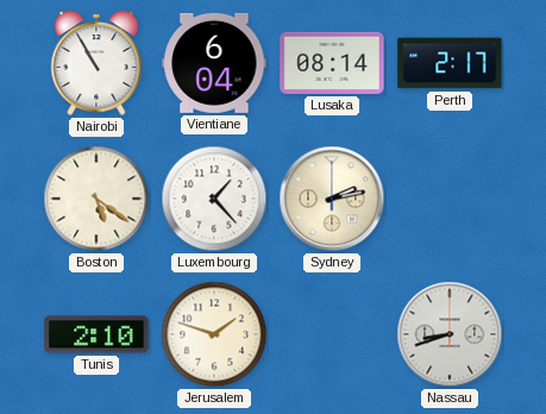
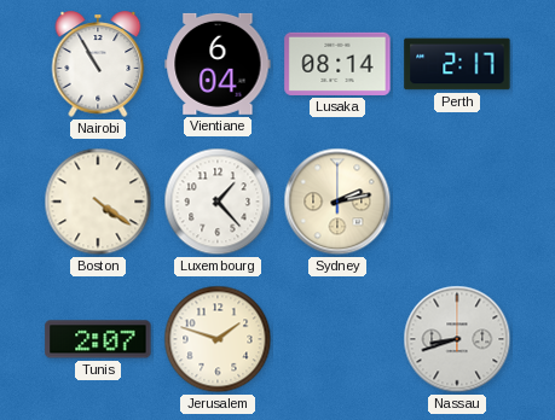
Boston: 5:21 -> 4:21
Tunis: 2:10 -> 2:07
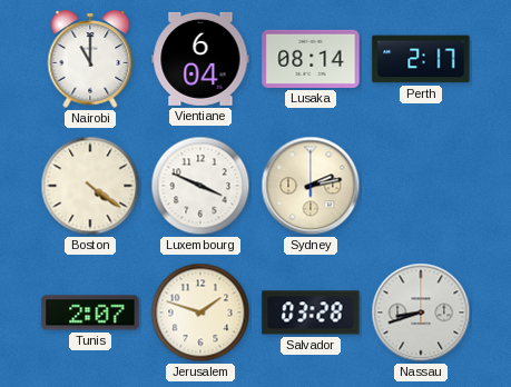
Nairobi: 10:55 -> 11:00
Luxembourg: 1:23 -> 3:49
Salvador: none -> 03:28
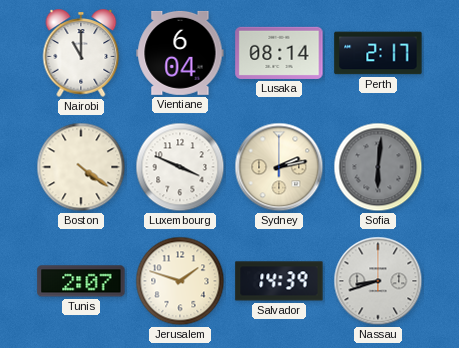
Sofia: none -> 6:01
Salvador: 03:28 -> 14:39
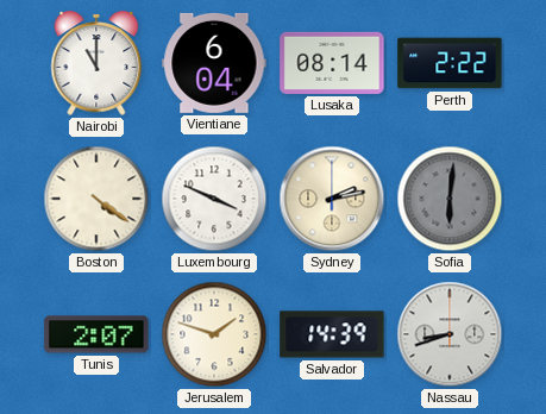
Perth: 2:17 -> 2:22
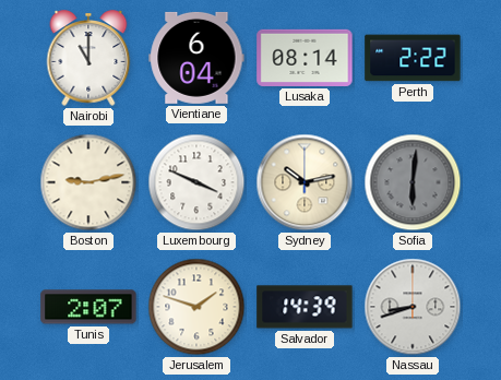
Boston: 4:21 -> 9:13
Sydney: 2:13 -> 10:13
